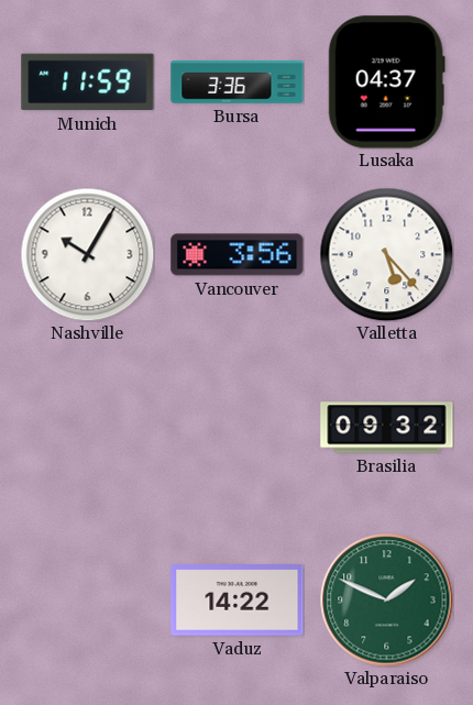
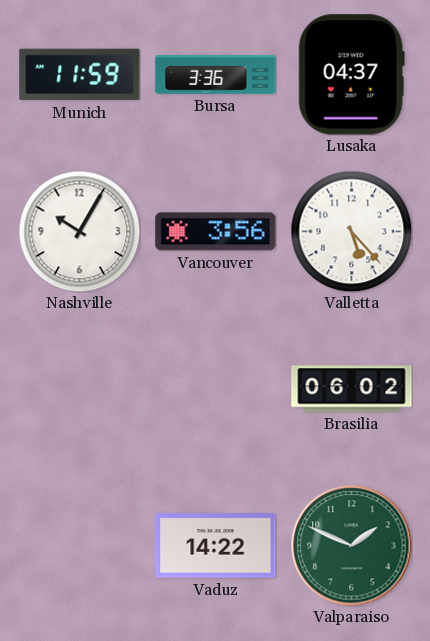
Brasilia: 09:32 -> 06:02
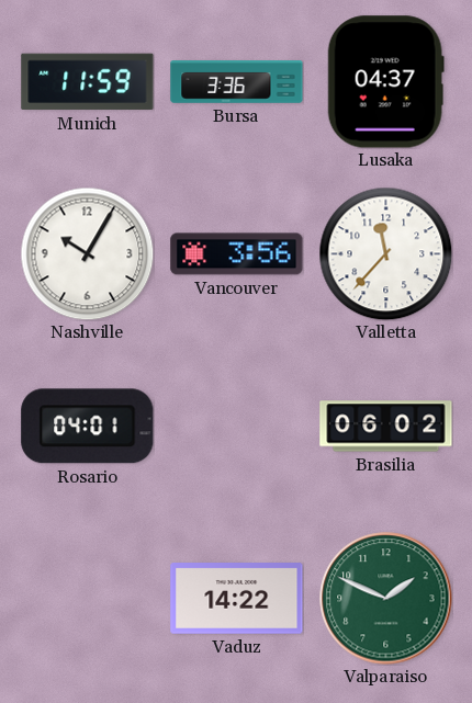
Valletta: 5:23 -> 11:37
Rosario: none -> 04:01
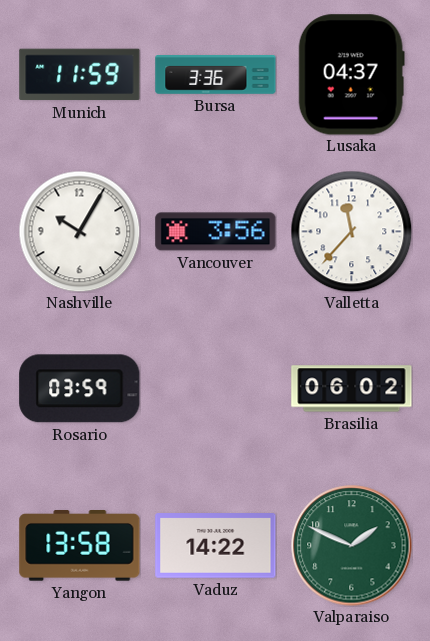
Rosario: 04:01 -> 03:59
Yangon: none -> 13:58
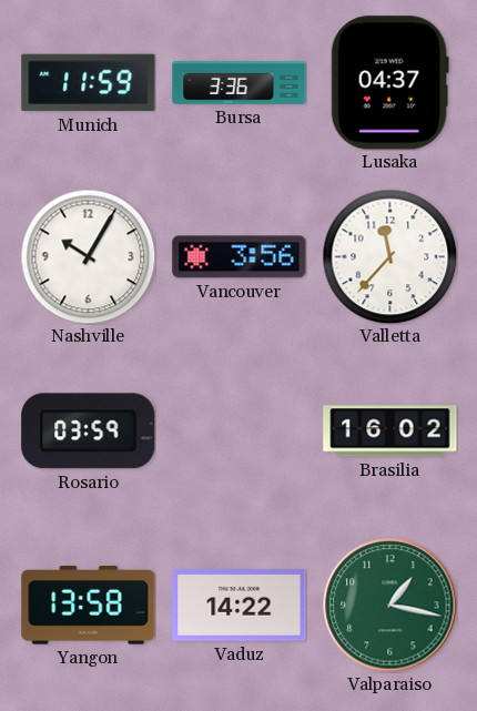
Brasilia: 06:02 -> 16:02
Valparaiso: 1:49 -> 1:17
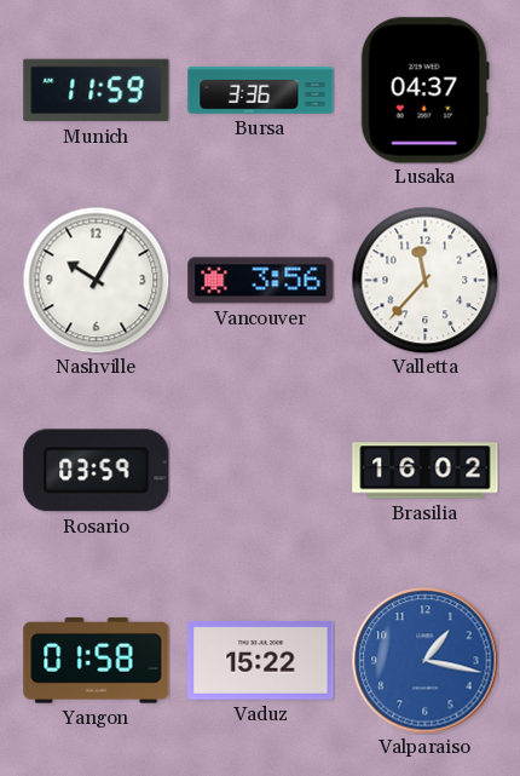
Yangon: 13:58 -> 01:58
Vaduz: 14:22 -> 15:22
Valparaiso dial: green -> blue
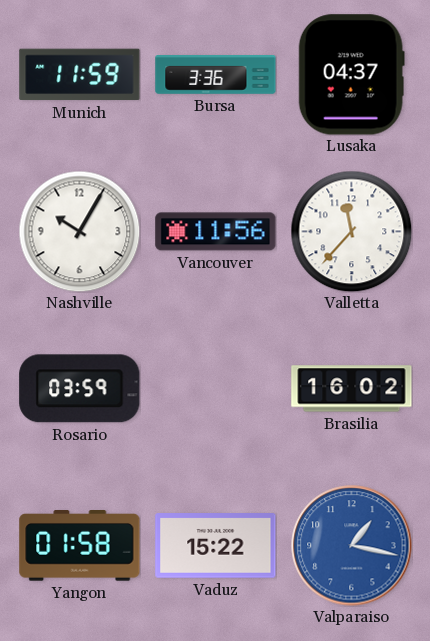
Vancouver: 3:56 -> 11:56
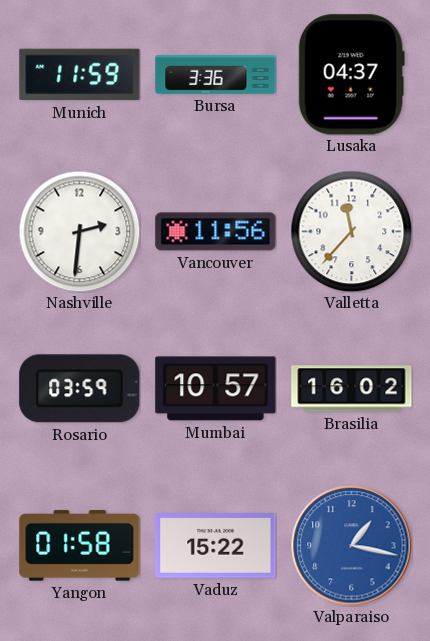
Nashville: 10:05 -> 2:31
Mumbai: none -> 10:57
